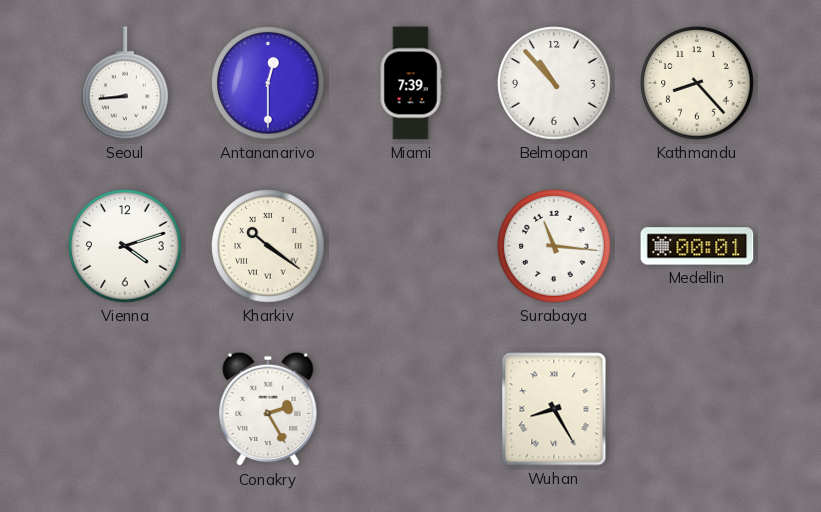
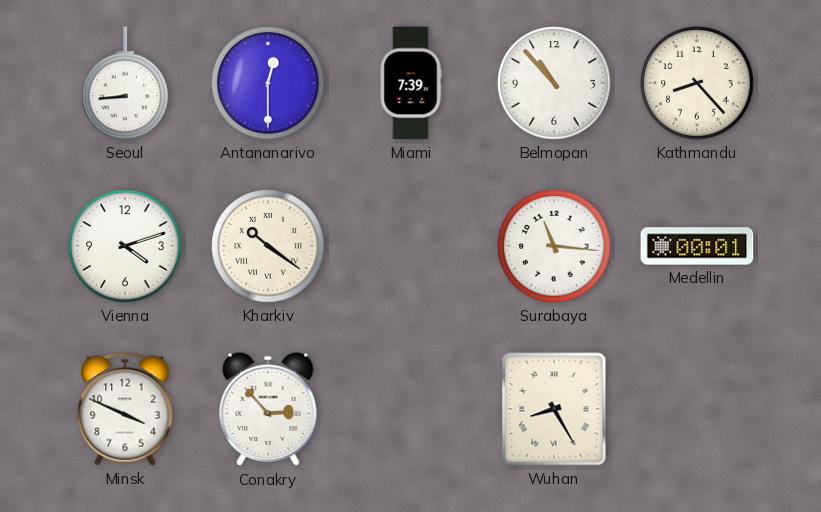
Minsk: none -> 3:49
Conakry: 2:25 -> 2:53
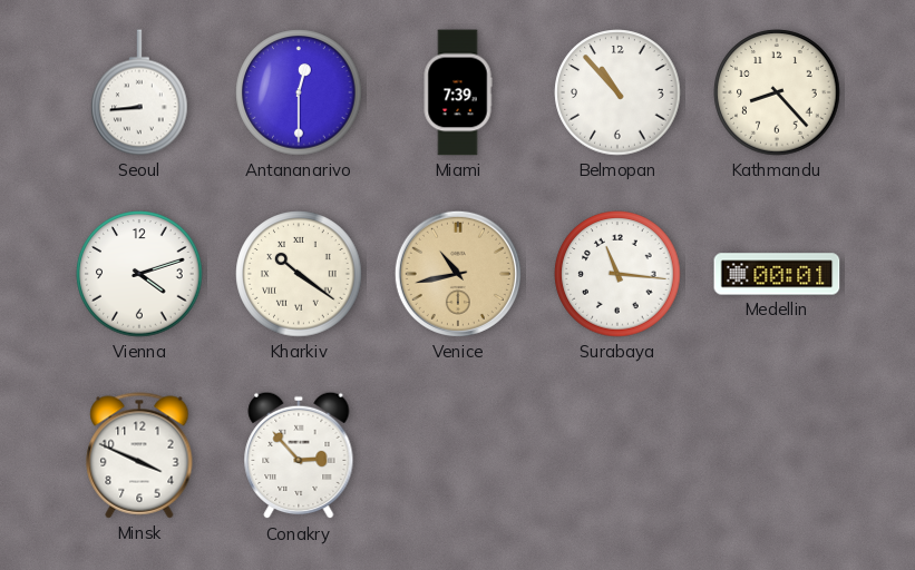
Venice: none -> 10:43
Wuhan: 8:25 -> none
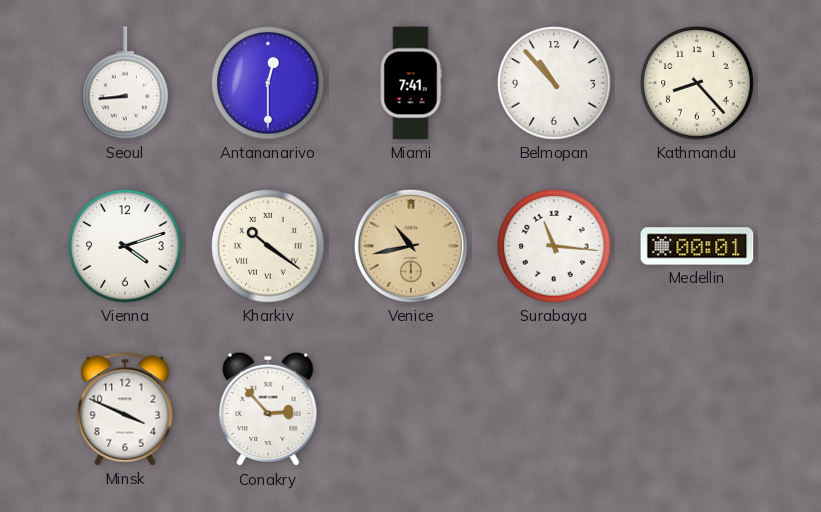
Miami: 7:39 -> 7:41
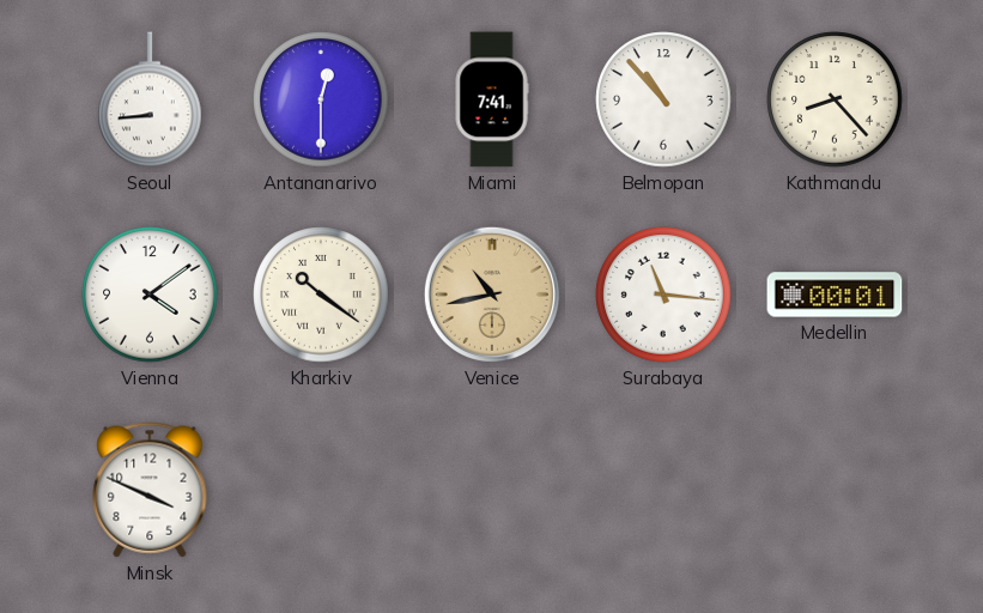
Vienna: 4:12 -> 4:09
Conakry: 2:53 -> none
